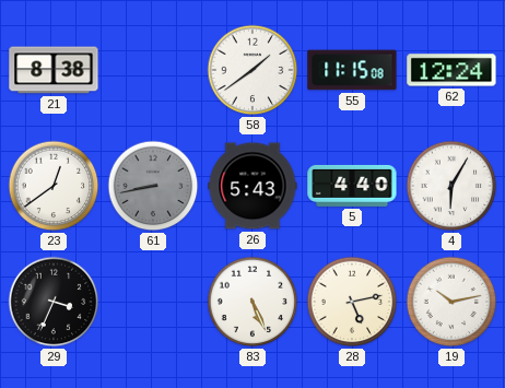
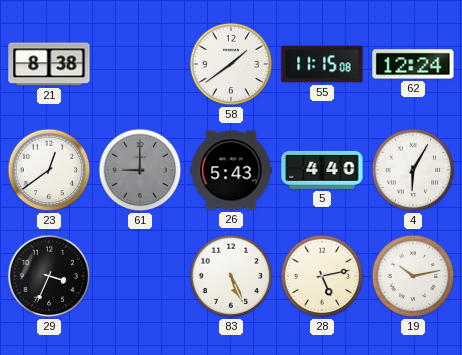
61: 8:43 -> 9:00
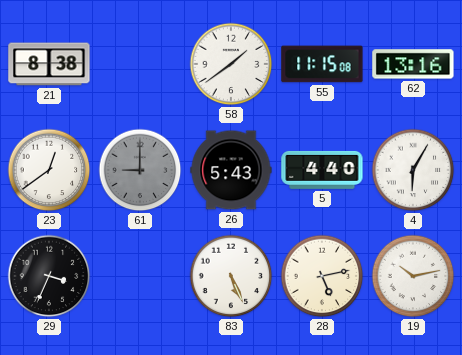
62: 12:24 -> 13:16
